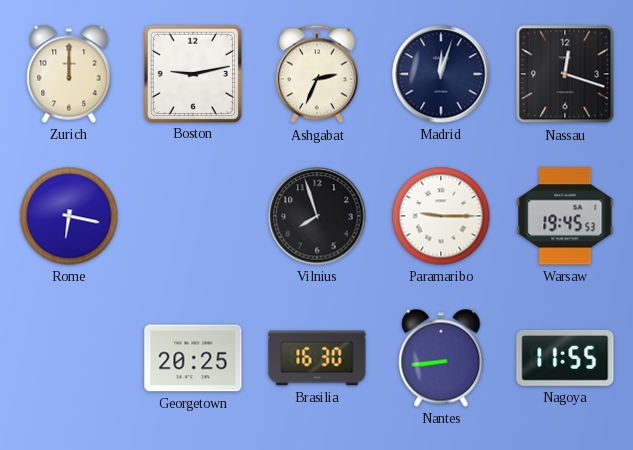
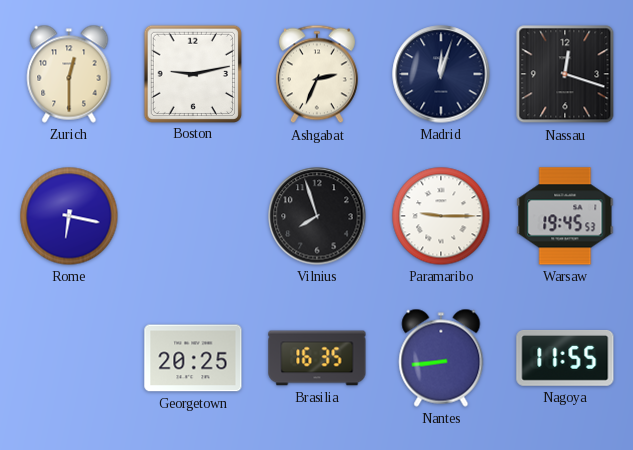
Zurich: 12:00 -> 12:30
Brasilia: 16:30 -> 16:35
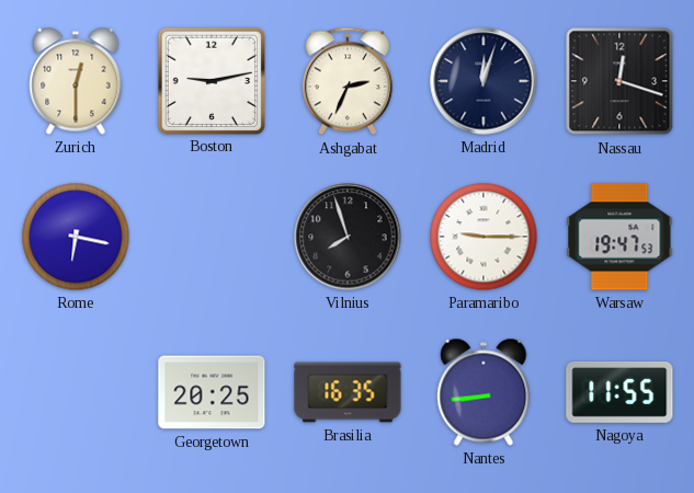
Warsaw: 19:45 -> 19:47
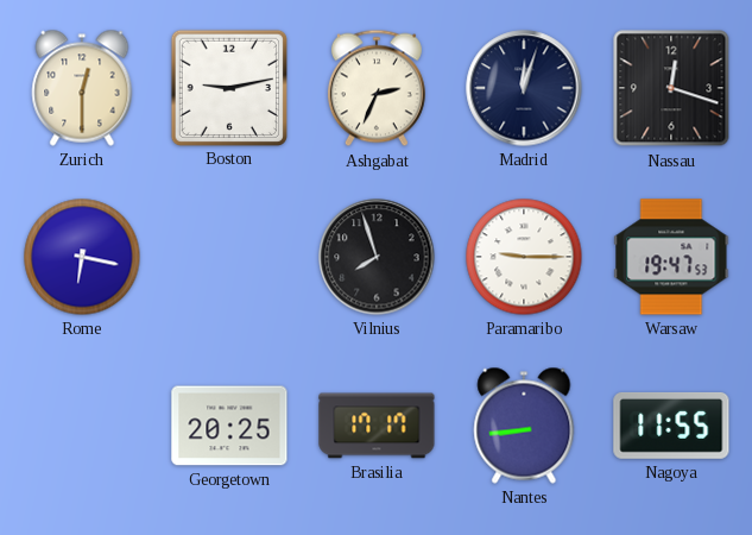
Brasilia: 16:35 -> 17:17
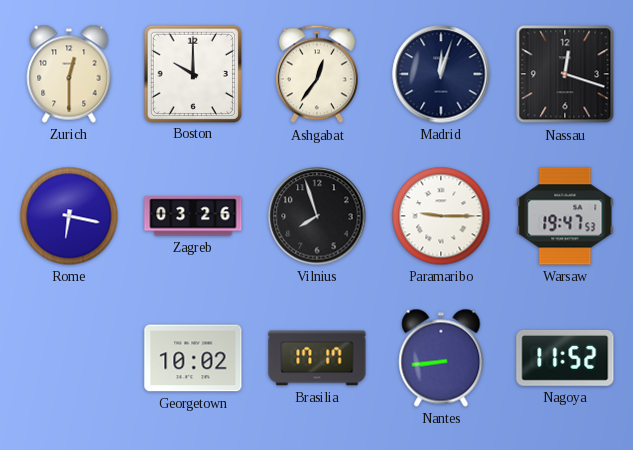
Boston: 9:13 -> 10:00
Ashgabat: 2:34 -> 12:36
Zagreb: none -> 03:26
Georgetown: 20:25 -> 10:02
Nagoya: 11:55 -> 11:52
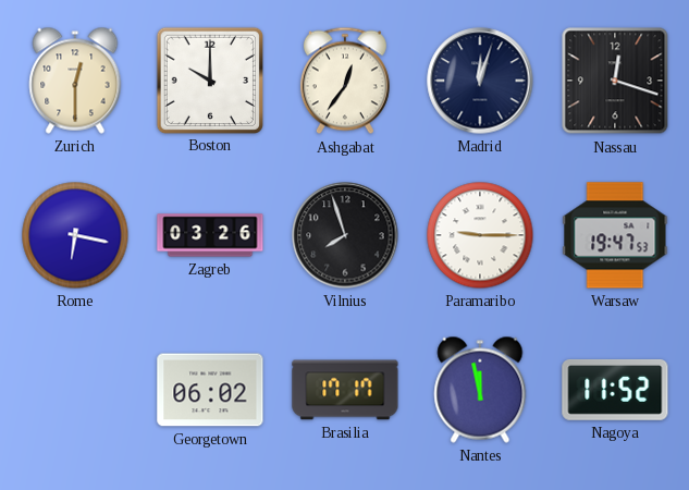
Georgetown: 10:02 -> 06:02
Nantes: 8:44 -> 11:58
